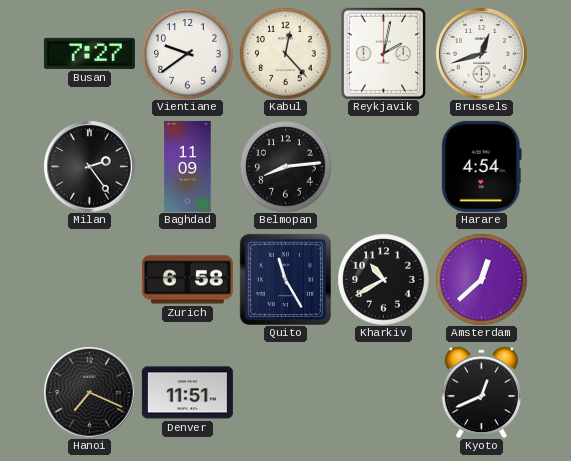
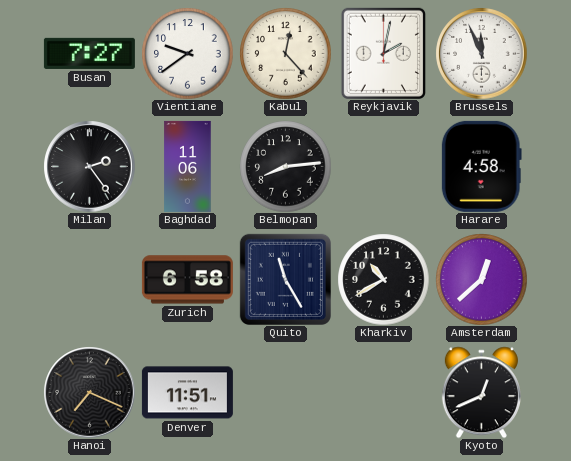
Brussels: 12:42 -> 11:56
Baghdad: 11:09 -> 11:06
Harare: 4:54 -> 4:58
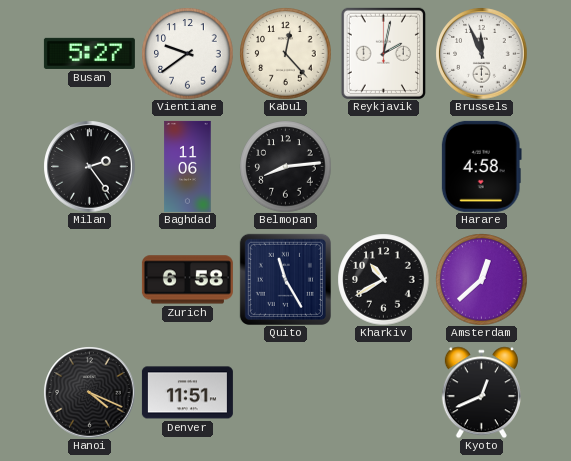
Busan: 7:27 -> 5:27
Hanoi: 7:19 -> 4:19
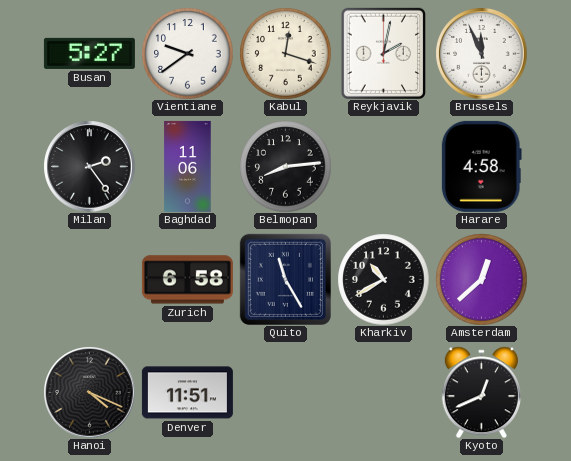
Kabul: 12:23 -> 12:18
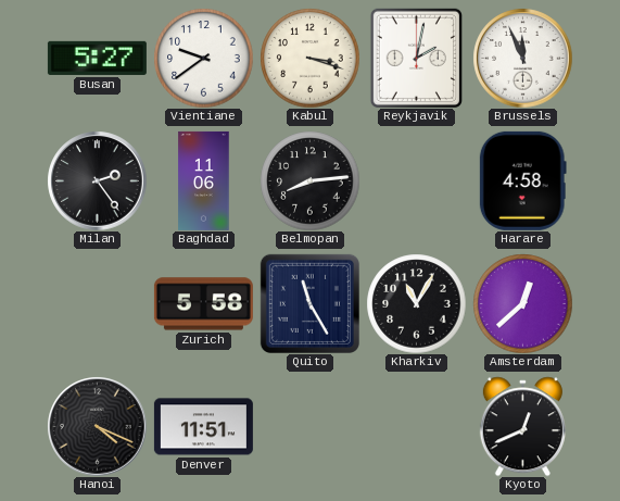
Kabul: 12:18 -> 3:18
Zurich: 6:58 -> 5:58
Kharkiv: 10:40 -> 11:05
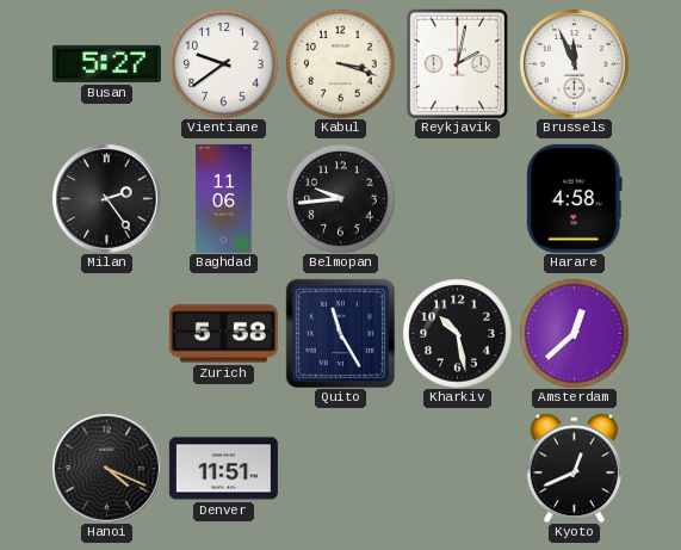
Belmopan: 8:14 -> 9:44
Kharkiv: 11:05 -> 10:28
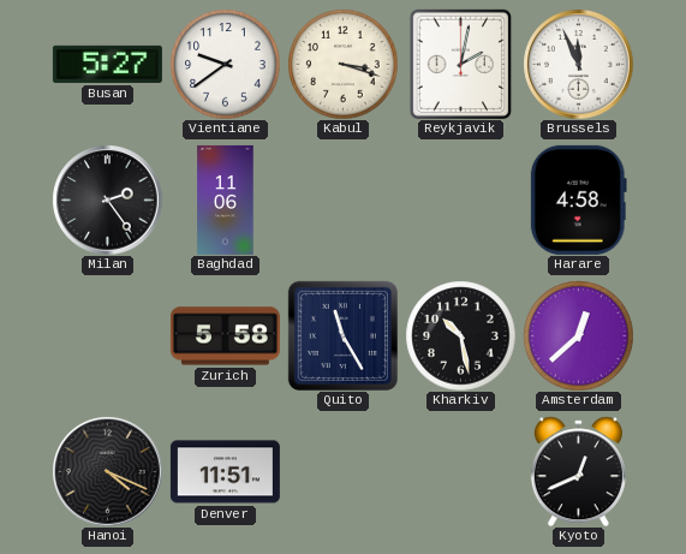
Belmopan: 9:44 -> none
